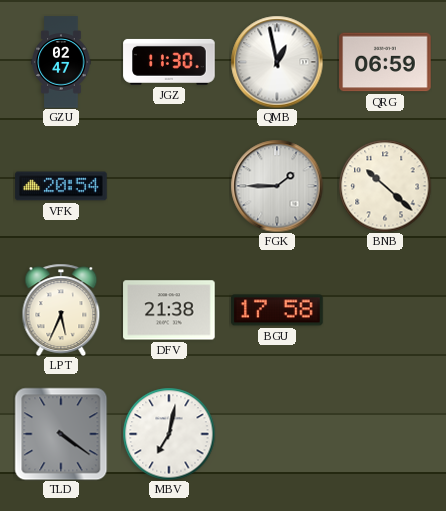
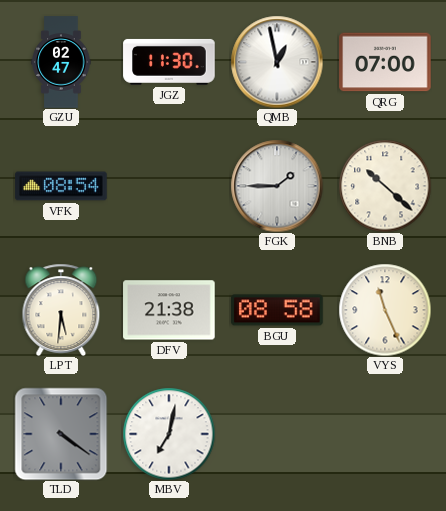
QRG: 06:59 -> 07:00
VFK: 20:54 -> 08:54
LPT: 5:34 -> 5:31
BGU: 17:58 -> 08:58
VYS: none -> 11:26
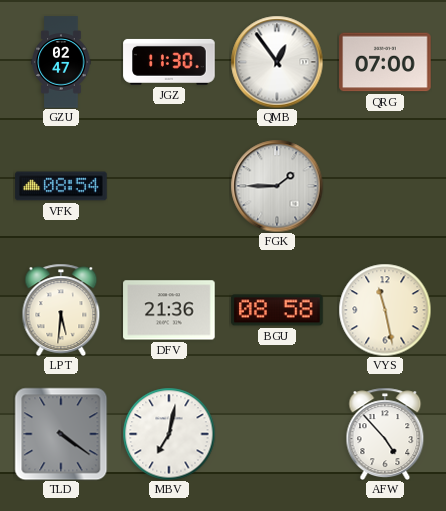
QMB: 12:58 -> 12:54
BNB: 10:22 -> none
DFV: 21:38 -> 21:36
VYS: 11:26 -> 11:28
AFW: none -> 4:53
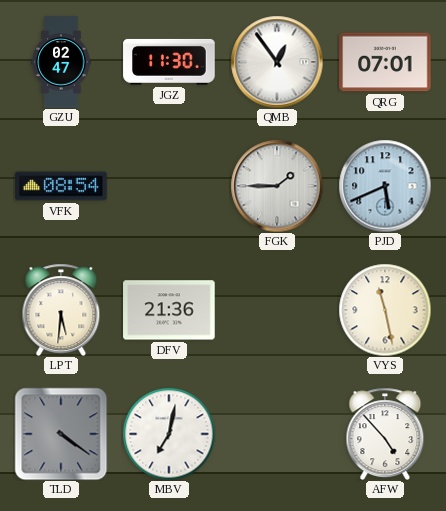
QRG: 07:00 -> 07:01
PJD: none -> 5:41
BGU: 08:58 -> none
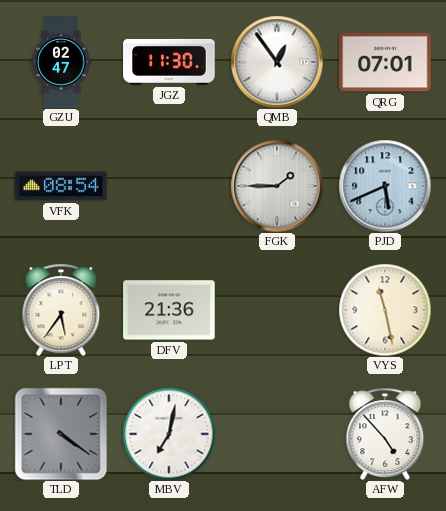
LPT: 5:31 -> 5:36
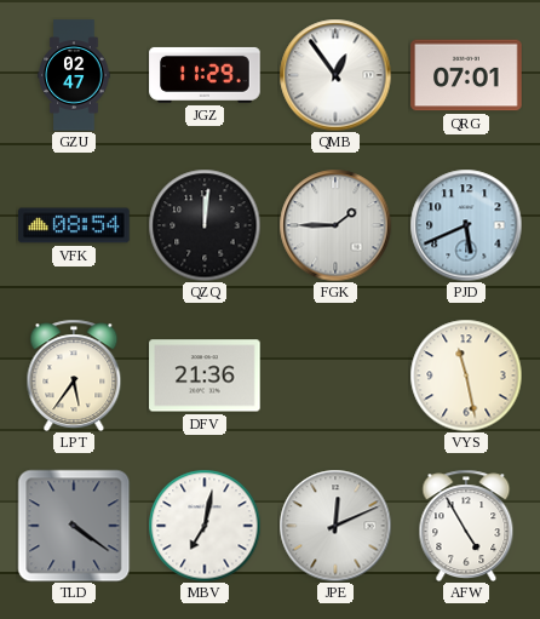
JGZ: 11:30 -> 11:29
QZQ: none -> 12:01
JPE: none -> 12:11
AFW: 4:53 -> 4:55
